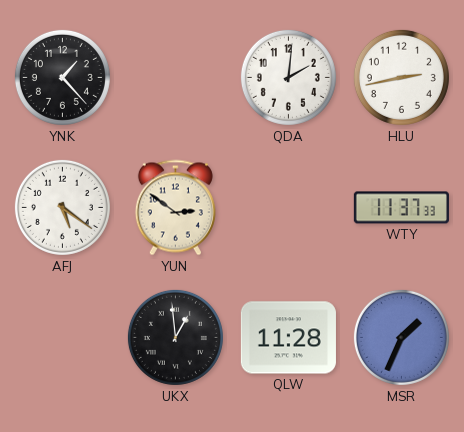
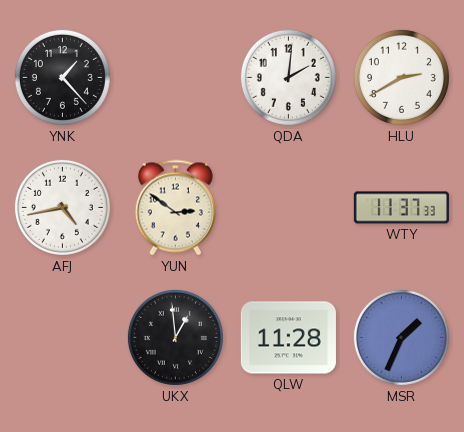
HLU: 2:43 -> 2:40
AFJ: 5:21 -> 4:43
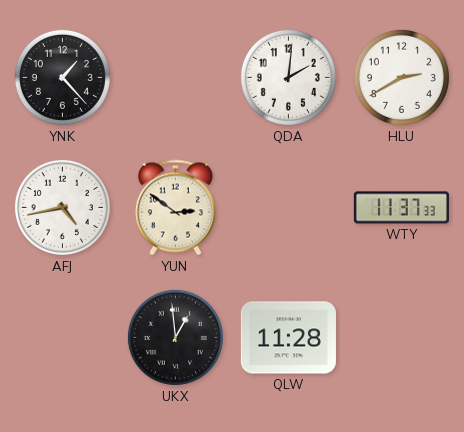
MSR: 1:34 -> none
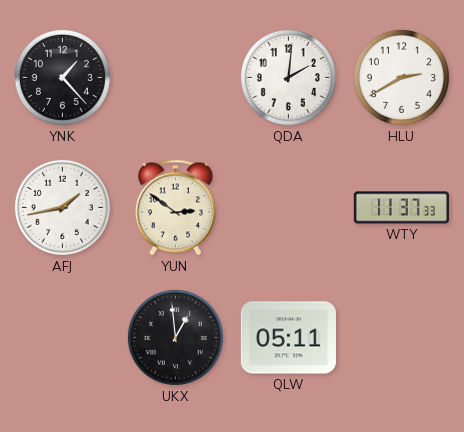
AFJ: 4:43 -> 1:43
QLW: 11:28 -> 05:11
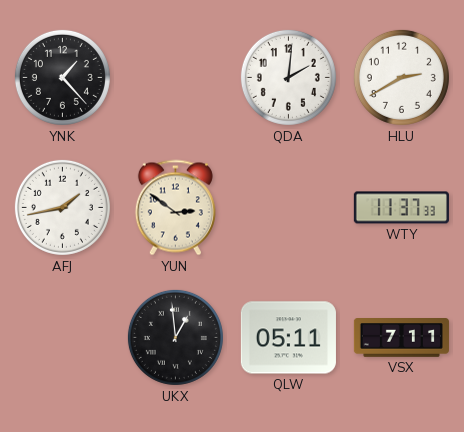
VSX: none -> 7:11
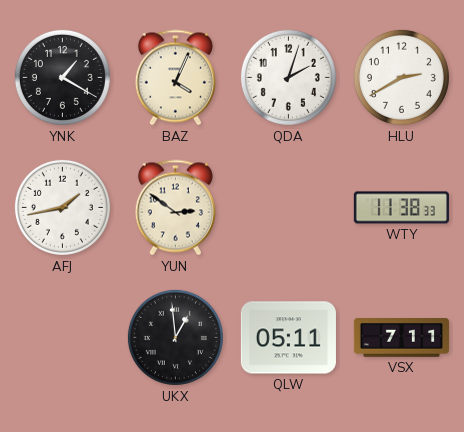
YNK: 1:23 -> 1:20
BAZ: none -> 4:04
QDA: 2:01 -> 2:03
WTY: 11:37 -> 11:38
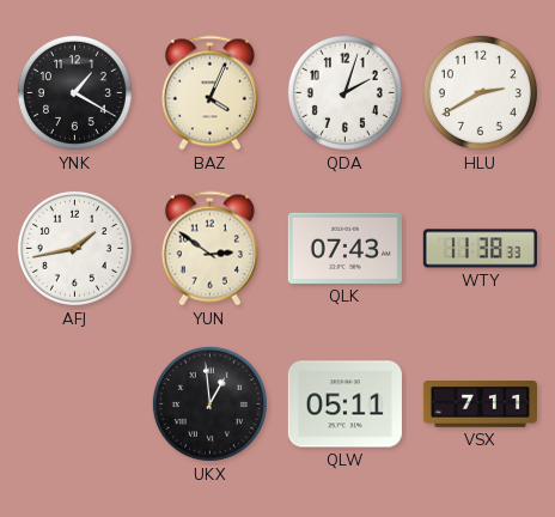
QLK: none -> 07:43
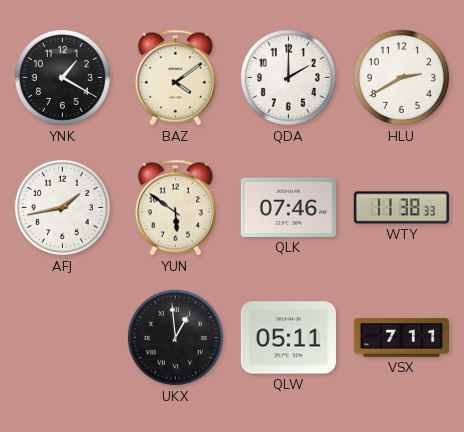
BAZ: 4:04 -> 4:09
QDA: 2:03 -> 2:00
YUN: 2:51 -> 5:51
QLK: 07:43 -> 07:46
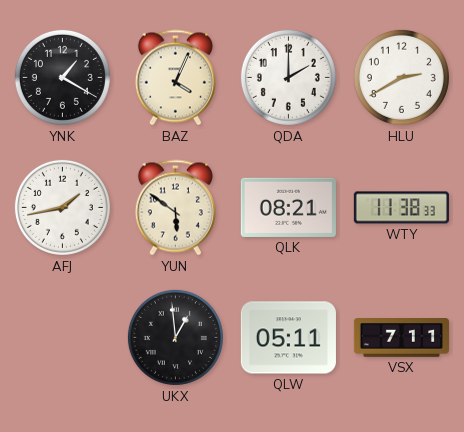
BAZ: 4:09 -> 4:04
QLK: 07:46 -> 08:21
